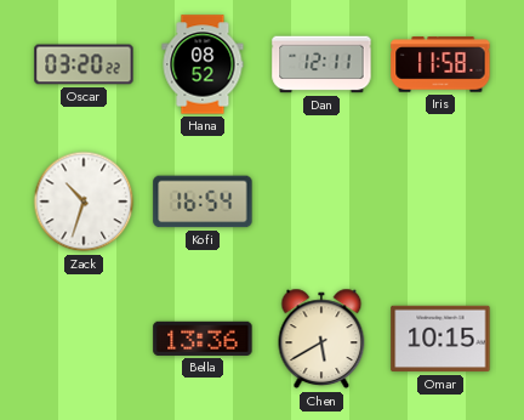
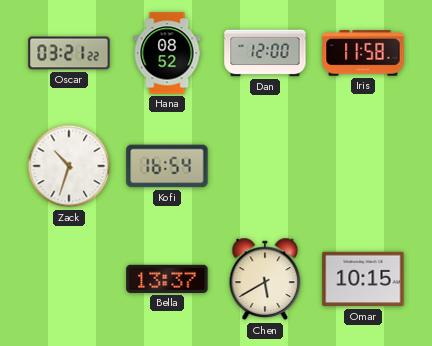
Oscar: 03:20 -> 03:21
Dan: 12:11 -> 12:00
Bella: 13:36 -> 13:37
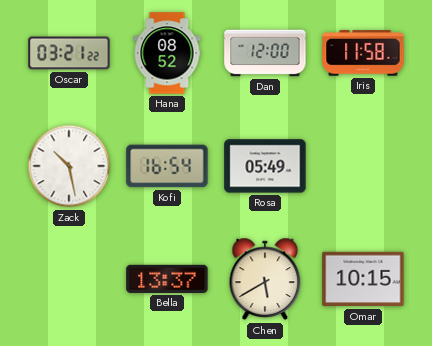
Zack: 10:33 -> 10:28
Rosa: none -> 05:49
